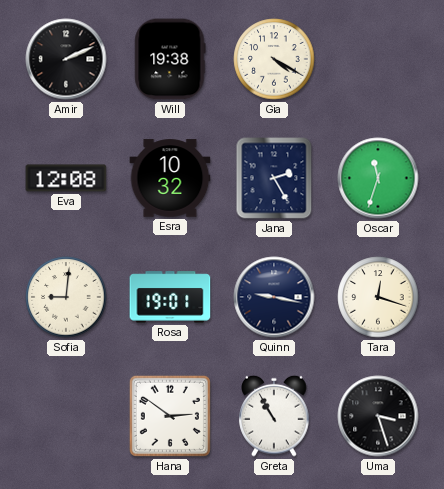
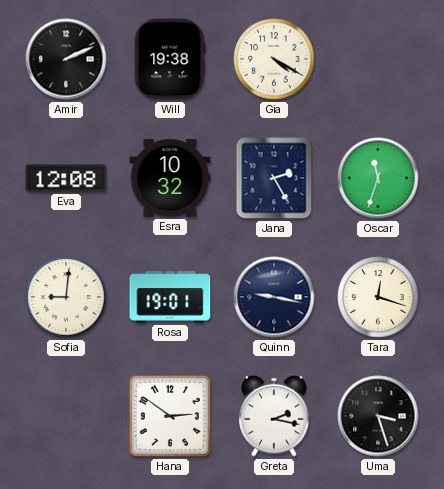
Greta: 10:55 -> 2:17
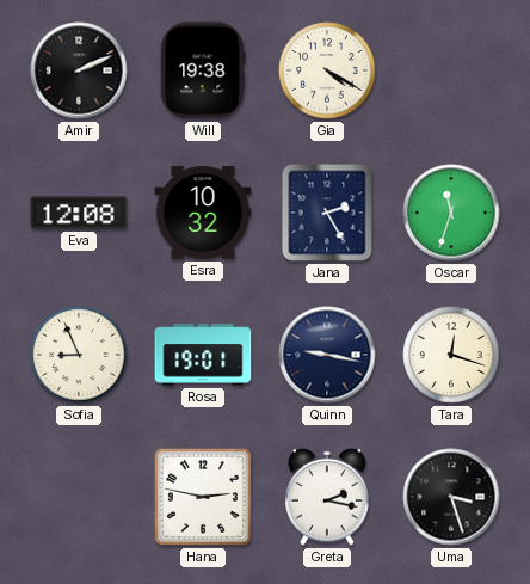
Sofia: 9:01 -> 8:56
Hana: 2:51 -> 2:47
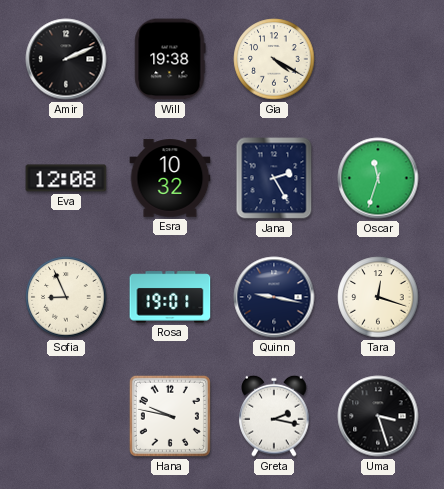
Hana: 2:47 -> 9:47
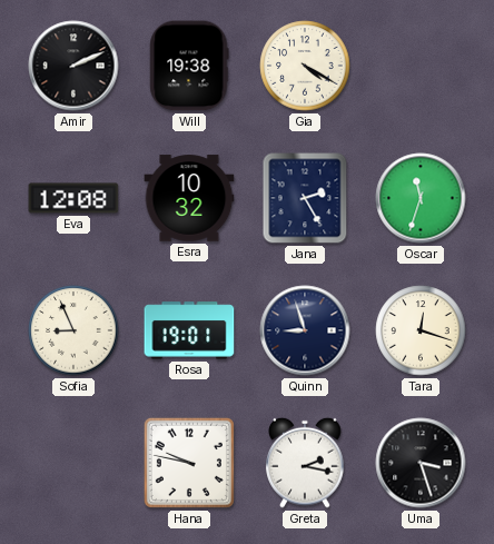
Quinn: 9:17 -> 8:57
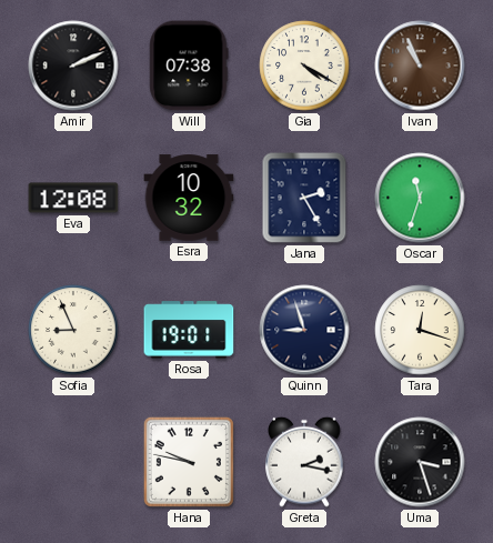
Will: 19:38 -> 07:38
Ivan: none -> 10:56
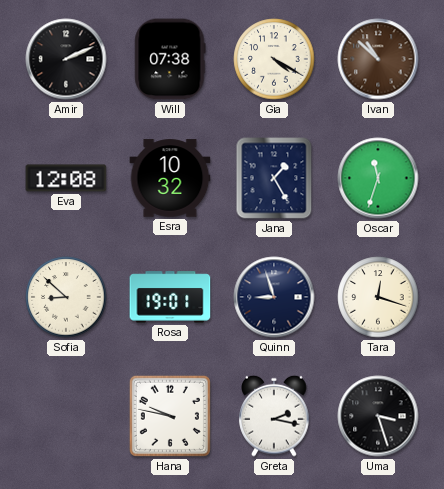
Ivan: 10:56 -> 10:52
Jana: 2:25 -> 1:25
Sofia: 8:56 -> 8:52
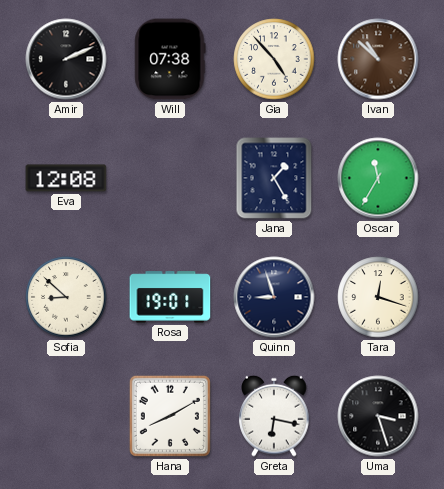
Gia: 4:20 -> 4:53
Esra: 10:32 -> none
Oscar: 11:33 -> 11:35
Hana: 9:47 -> 8:10
Greta: 2:17 -> 6:17
